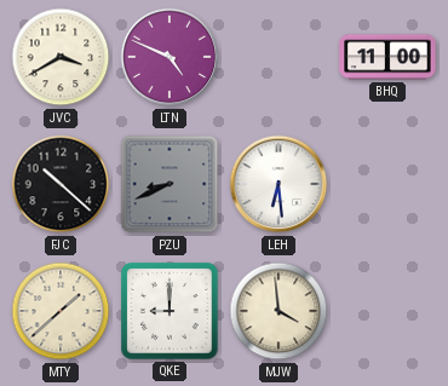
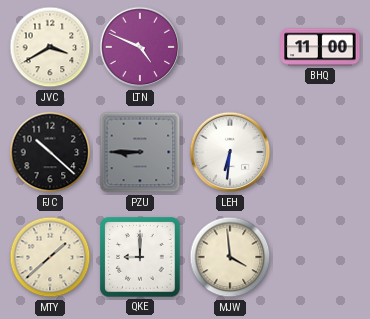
PZU: 8:41 -> 8:45
LEH: 6:29 -> 6:31
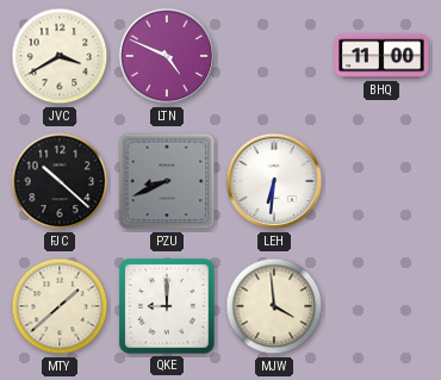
PZU: 8:45 -> 8:41
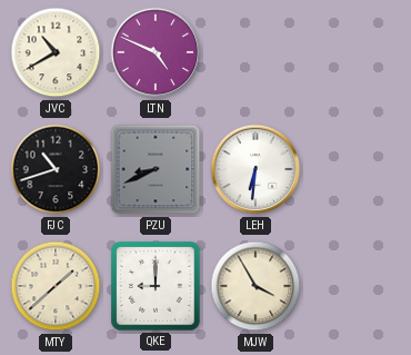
JVC: 3:40 -> 10:40
BHQ: 11:00 -> none
FJC: 10:22 -> 10:42
MJW: 3:59 -> 3:55
